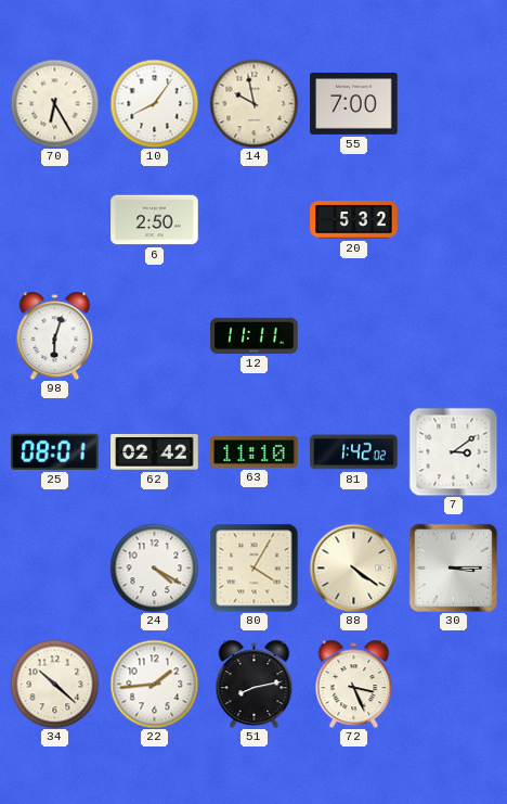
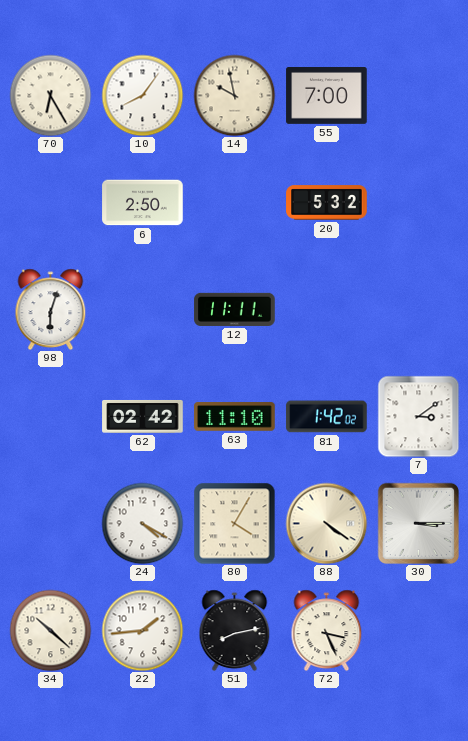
25: 08:01 -> none
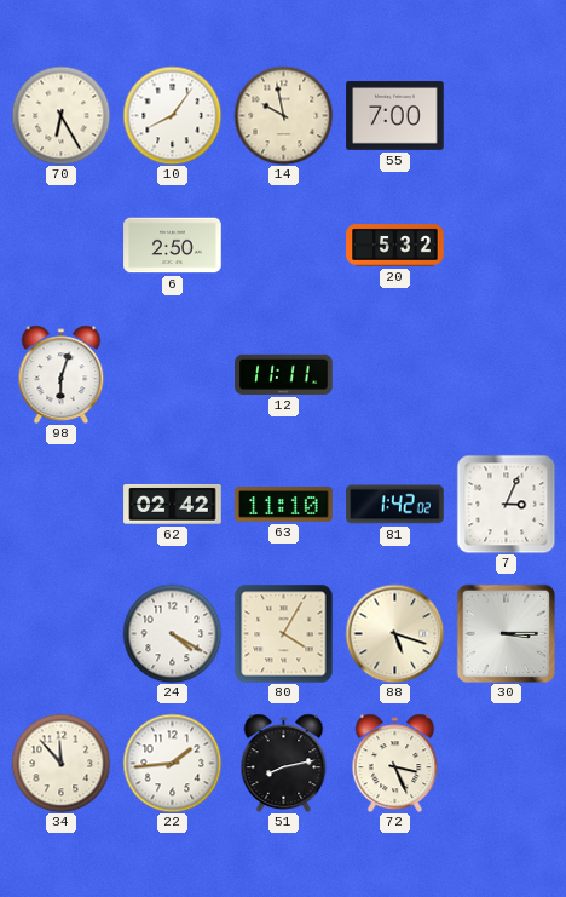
7: 3:09 -> 3:04
88: 4:21 -> 5:18
34: 10:22 -> 11:53
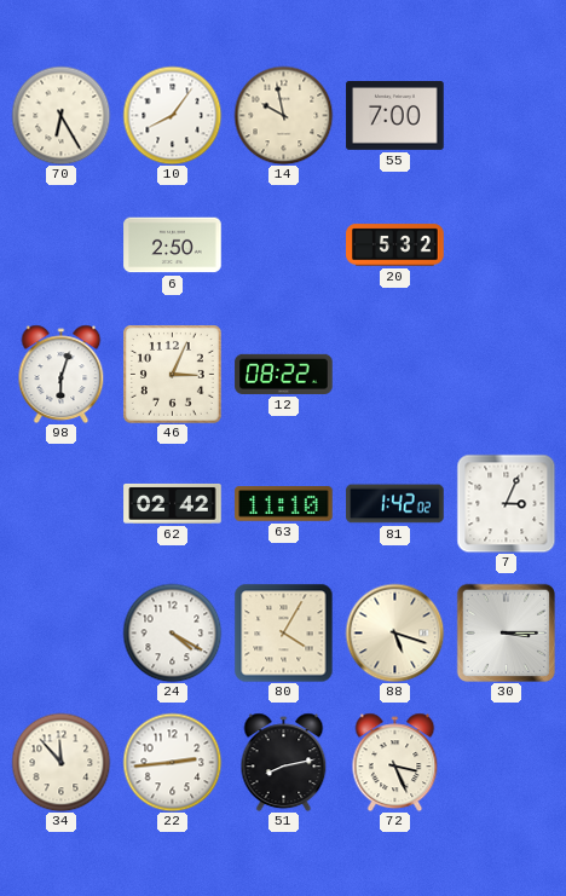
46: none -> 3:04
12: 11:11 -> 08:22
22: 1:44 -> 2:44
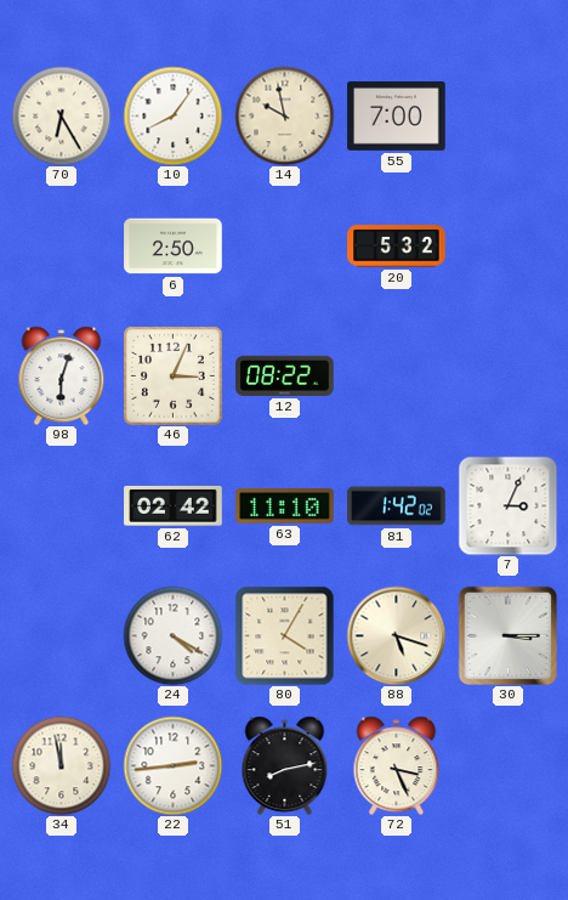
34: 11:53 -> 11:58
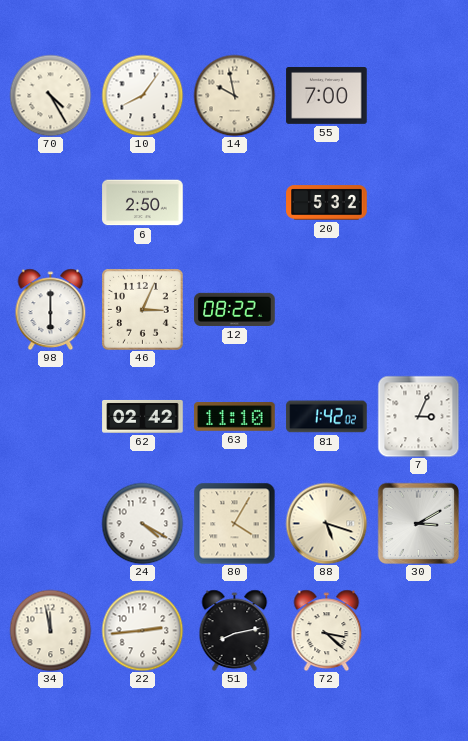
70: 6:25 -> 4:25
98: 6:03 -> 6:00
30: 3:15 -> 3:10
72: 3:26 -> 3:22
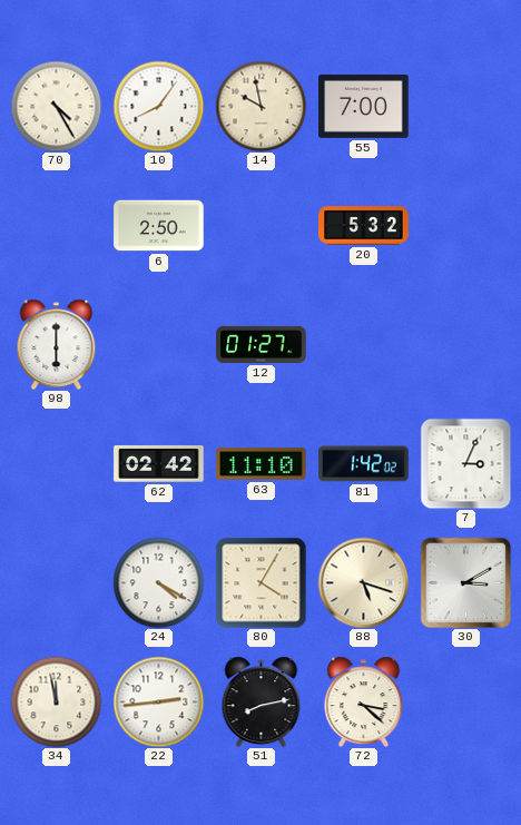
46: 3:04 -> none
12: 08:22 -> 01:27
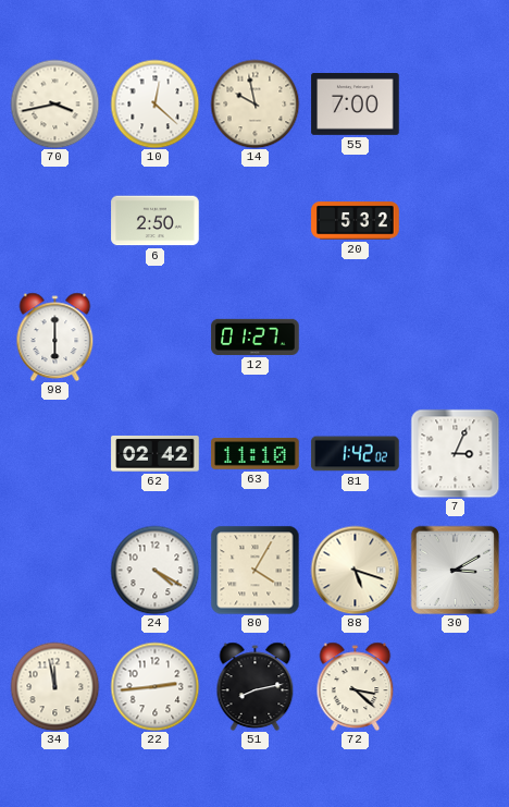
70: 4:25 -> 3:43
10: 8:06 -> 12:22
